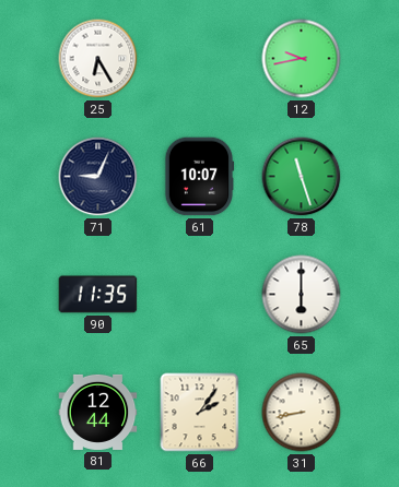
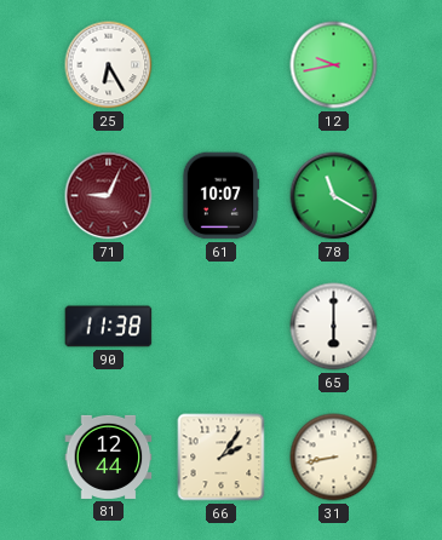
71 dial: navy -> burgundy
78: 11:27 -> 11:20
90: 11:35 -> 11:38
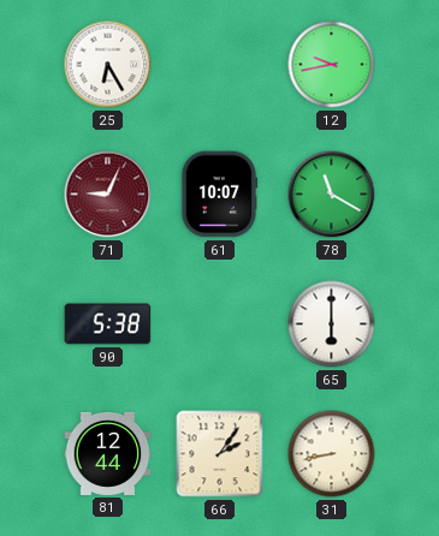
90: 11:38 -> 5:38
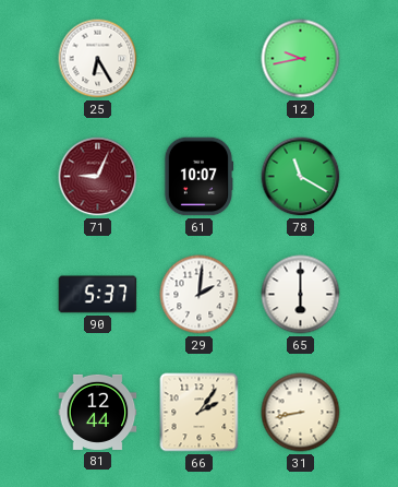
90: 5:38 -> 5:37
29: none -> 2:01
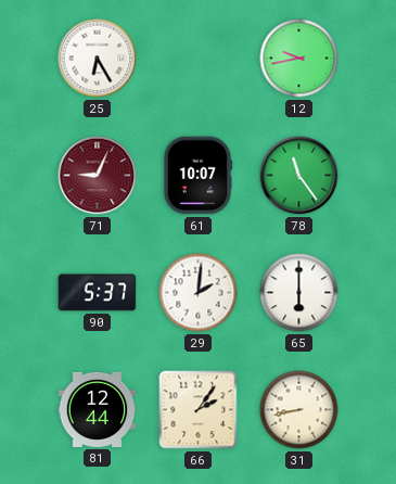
78: 11:20 -> 11:24
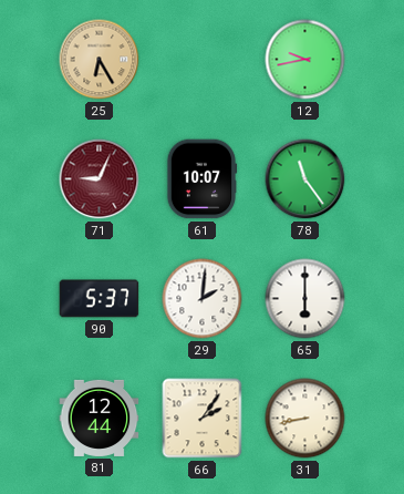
25 dial: white -> champagne
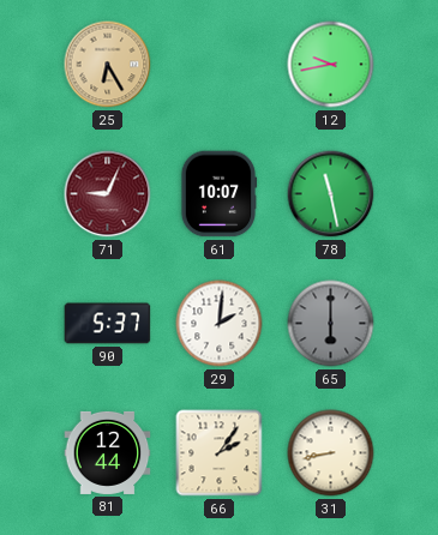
78: 11:24 -> 11:28
65 dial: white -> grey
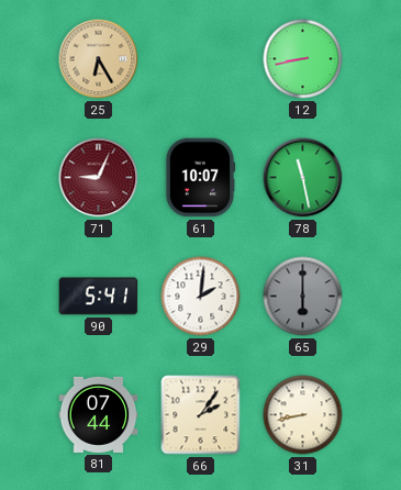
12: 9:43 -> 8:43
90: 5:37 -> 5:41
81: 12:44 -> 07:44
